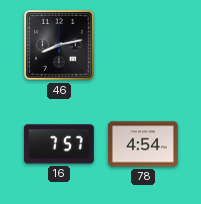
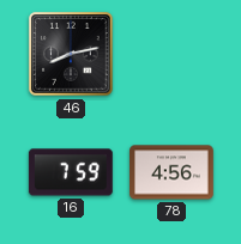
16: 7:57 -> 7:59
78: 4:54 -> 4:56
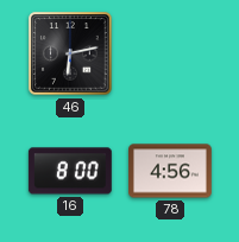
46: 8:13 -> 6:13
16: 7:59 -> 8:00
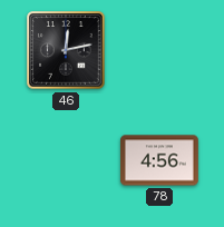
46: 6:13 -> 12:13
16: 8:00 -> none
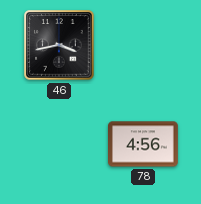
46: 12:13 -> 3:43
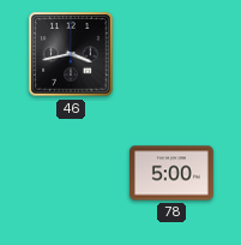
78: 4:56 -> 5:00
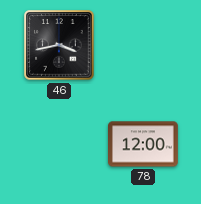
78: 5:00 -> 12:00
